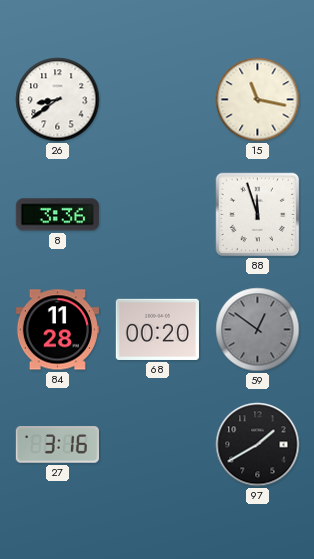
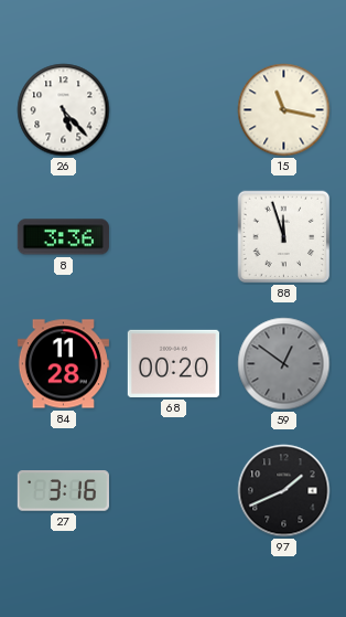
26: 8:39 -> 5:23
97: 1:40 -> 1:41
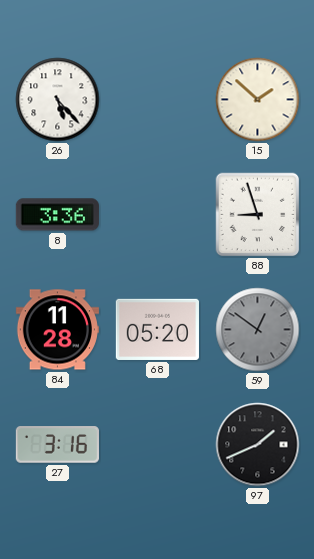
15: 11:17 -> 1:52
88: 11:57 -> 8:57
68: 00:20 -> 05:20
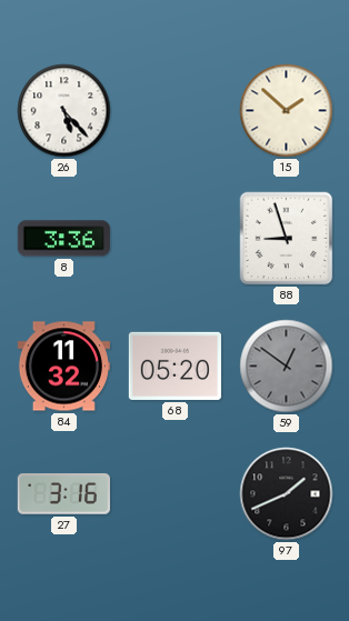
84: 11:28 -> 11:32
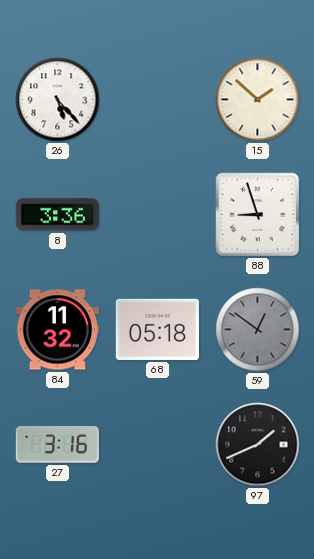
68: 05:20 -> 05:18
